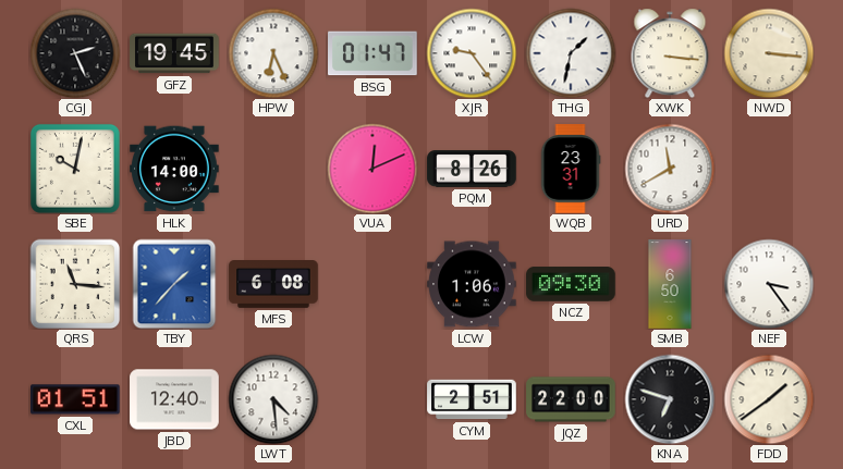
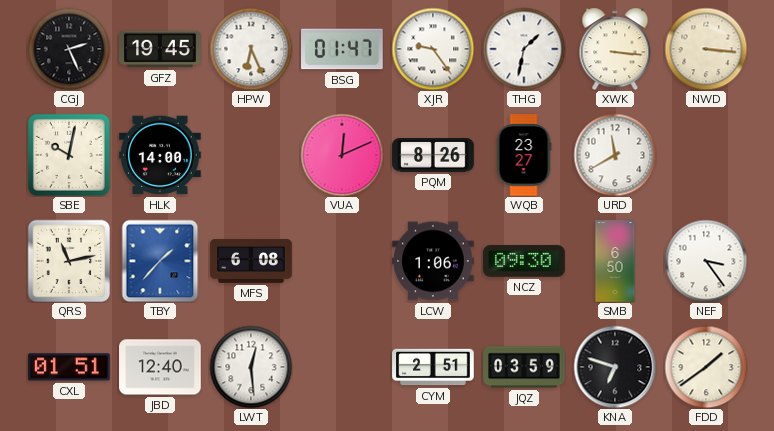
WQB: 23:31 -> 23:27
QRS: 11:16 -> 11:13
LWT: 4:29 -> 12:29
JQZ: 22:00 -> 03:59
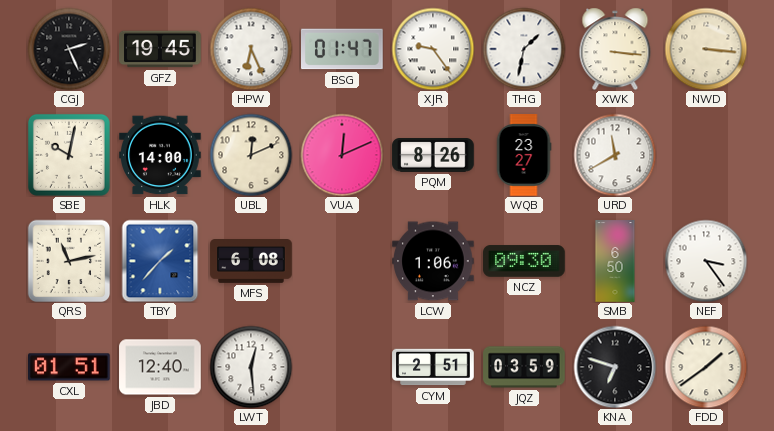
UBL: none -> 12:11
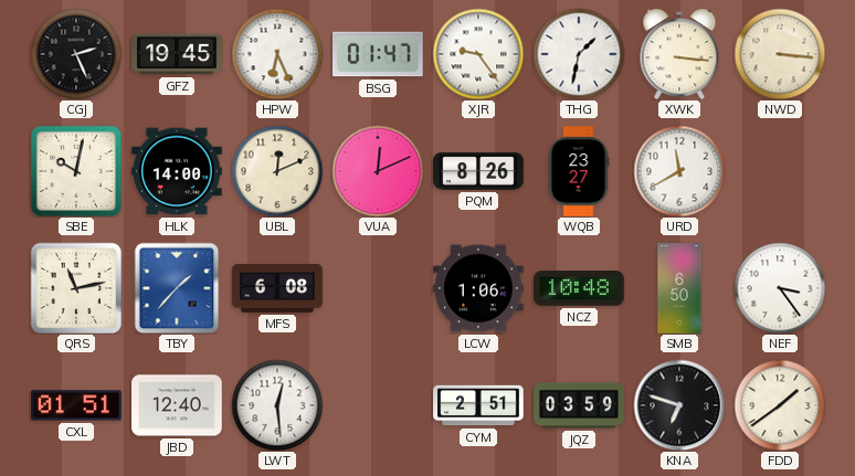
NCZ: 09:30 -> 10:48
